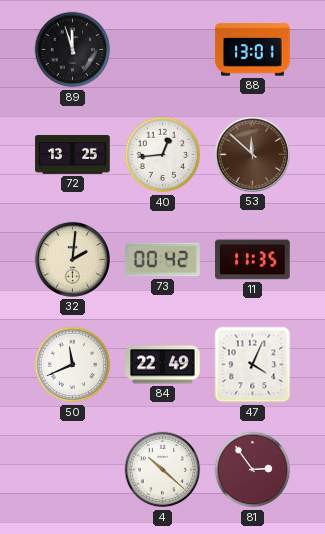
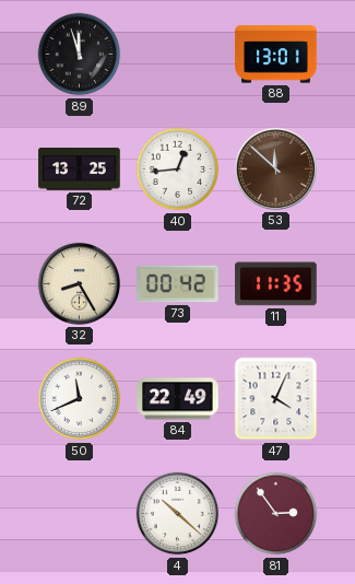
32: 2:01 -> 8:25
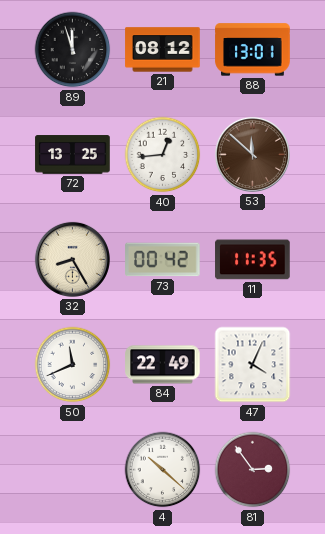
21: none -> 08:12
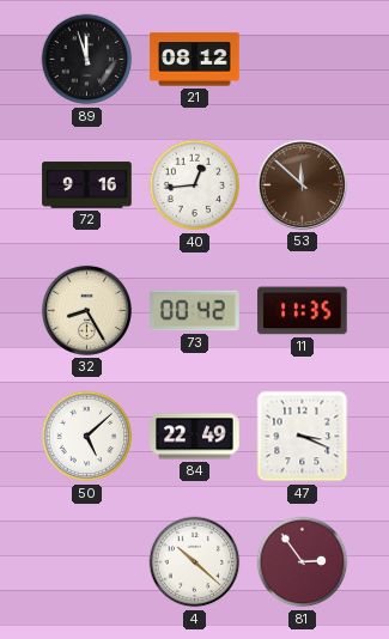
88: 13:01 -> none
72: 13:25 -> 9:16
50: 11:41 -> 5:08
47: 4:04 -> 3:19
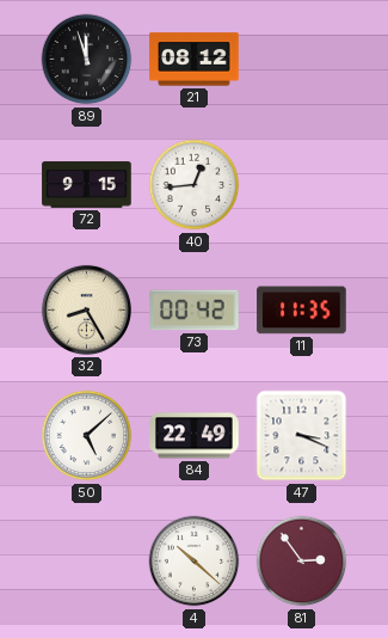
72: 9:16 -> 9:15
53: 11:52 -> none
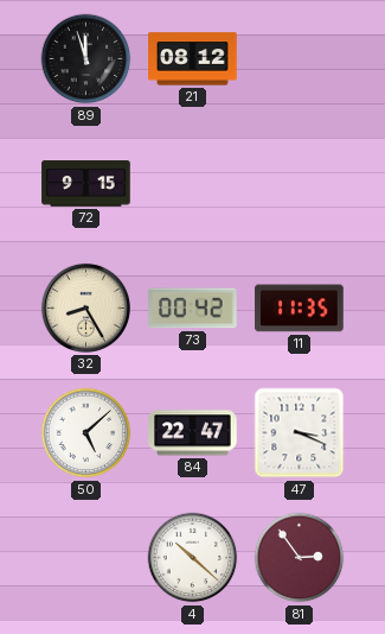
40: 12:44 -> none
84: 22:49 -> 22:47
